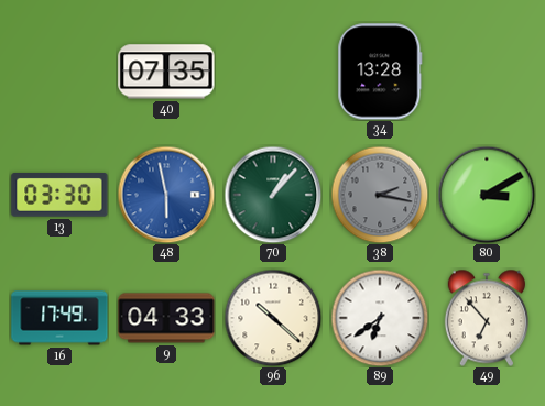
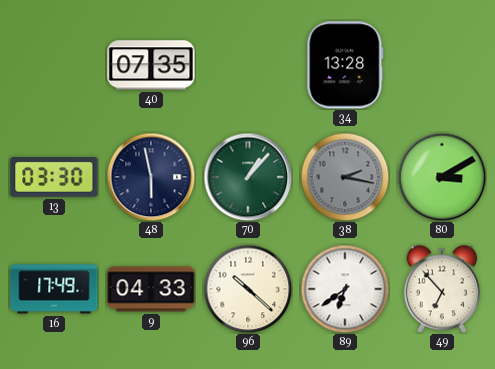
48 dial: blue -> navy
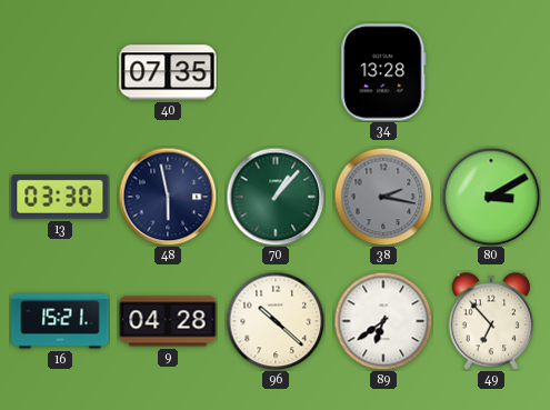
16: 17:49 -> 15:21
9: 04:33 -> 04:28
